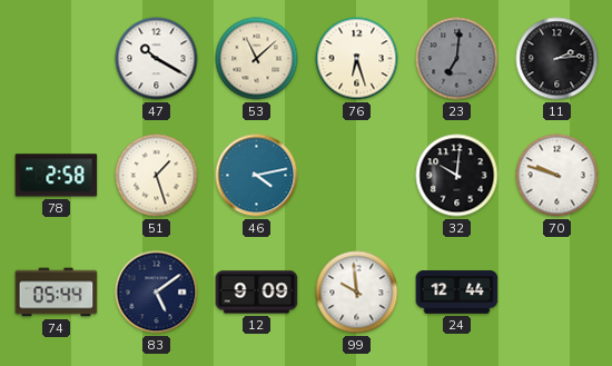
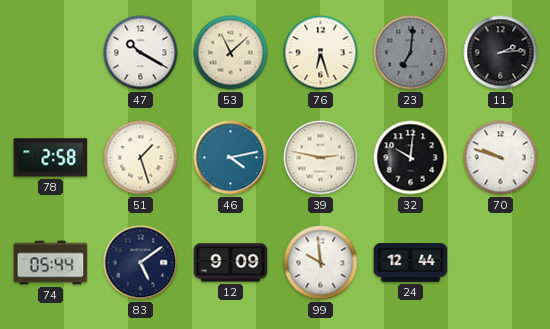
39: none -> 2:47
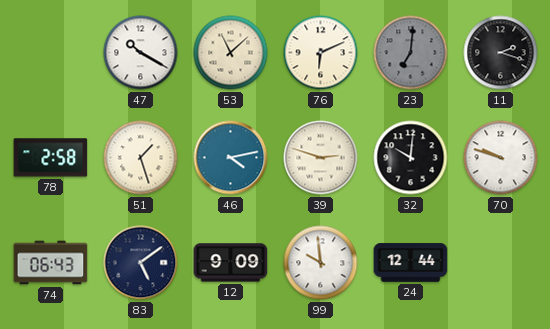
76: 6:27 -> 6:11
11: 2:14 -> 2:18
39: 2:47 -> 2:48
74: 05:44 -> 06:43
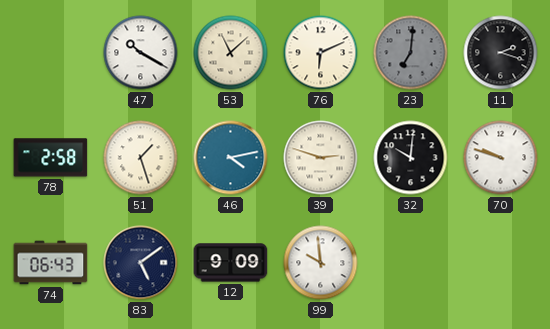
24: 12:44 -> none
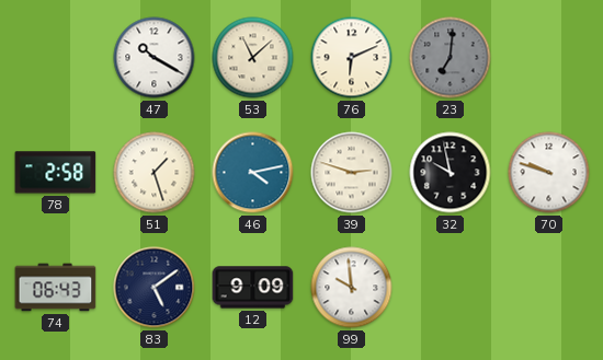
11: 2:18 -> none
32: 10:01 -> 9:58
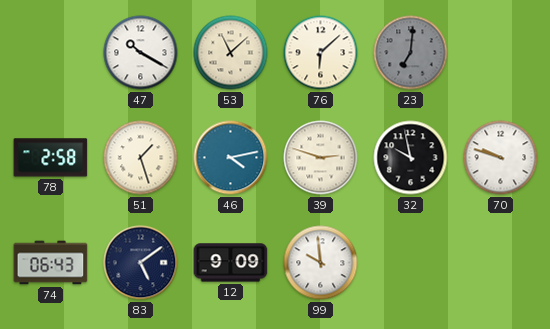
76: 6:11 -> 6:08
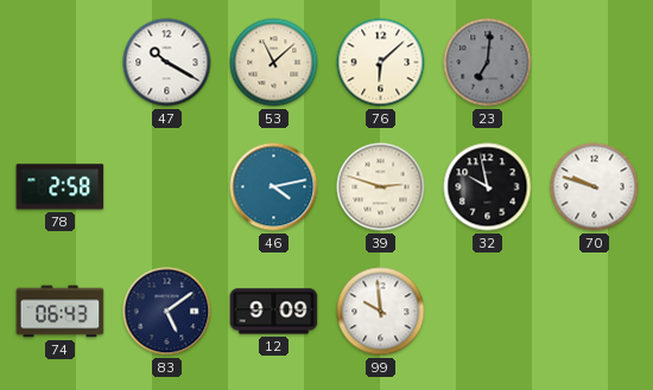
51: 1:27 -> none
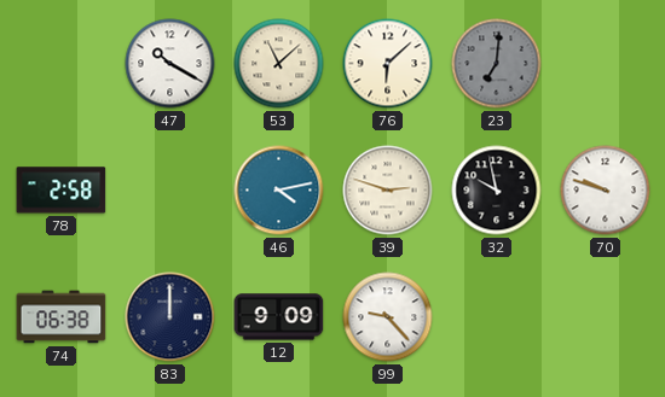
74: 06:43 -> 06:38
83: 5:09 -> 12:00
99: 9:59 -> 9:23
